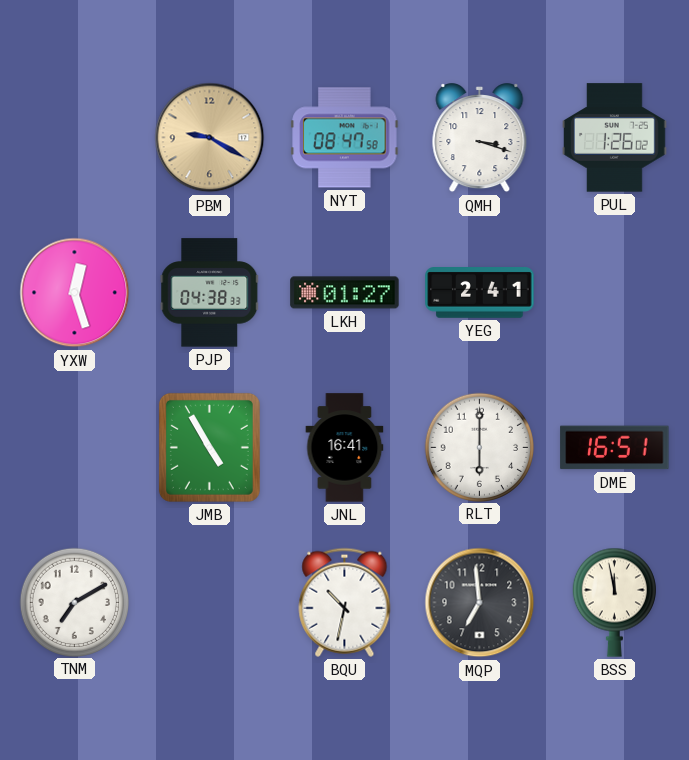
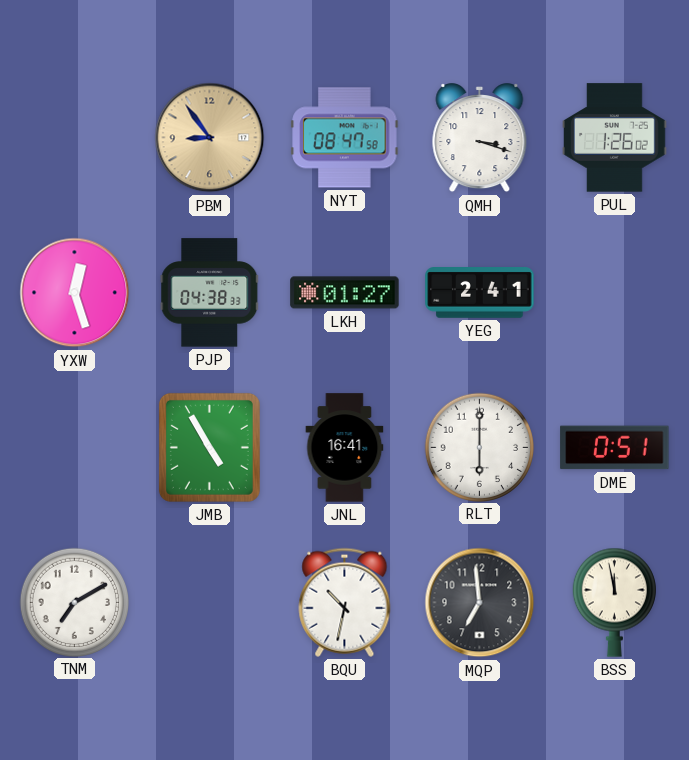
PBM: 9:20 -> 8:54
DME: 16:51 -> 0:51
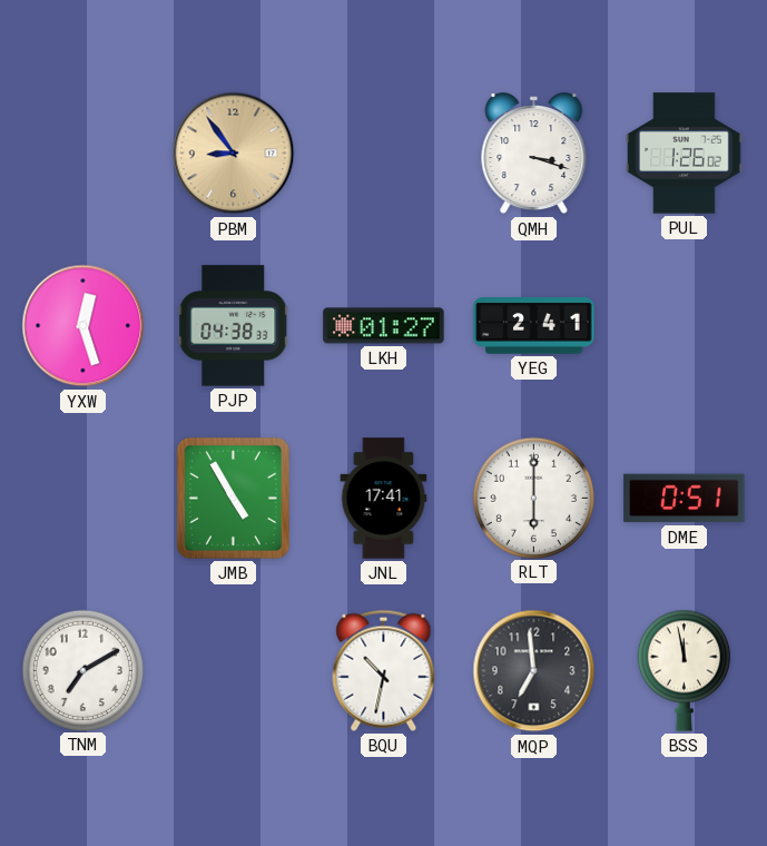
NYT: 08:47 -> none
JNL: 16:41 -> 17:41
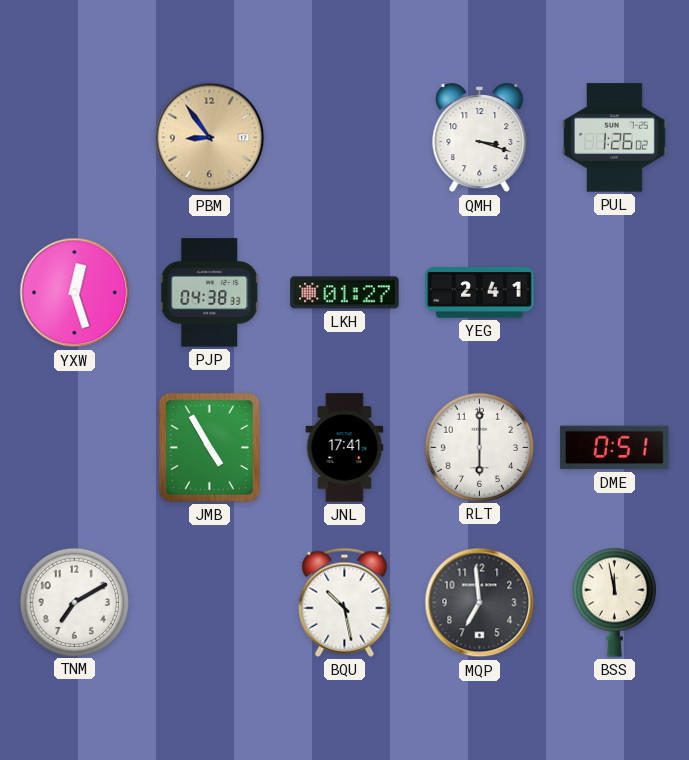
BQU: 10:32 -> 10:28
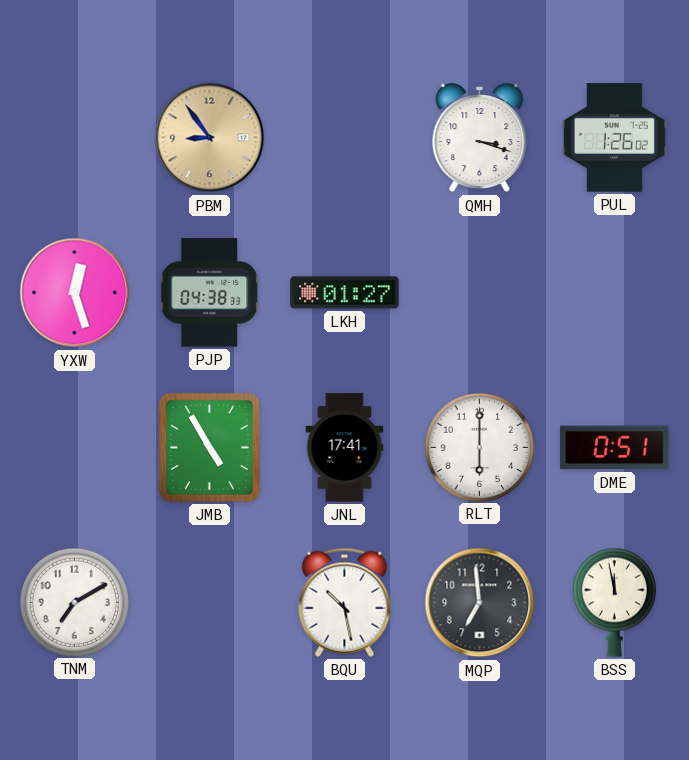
YEG: 2:41 -> none
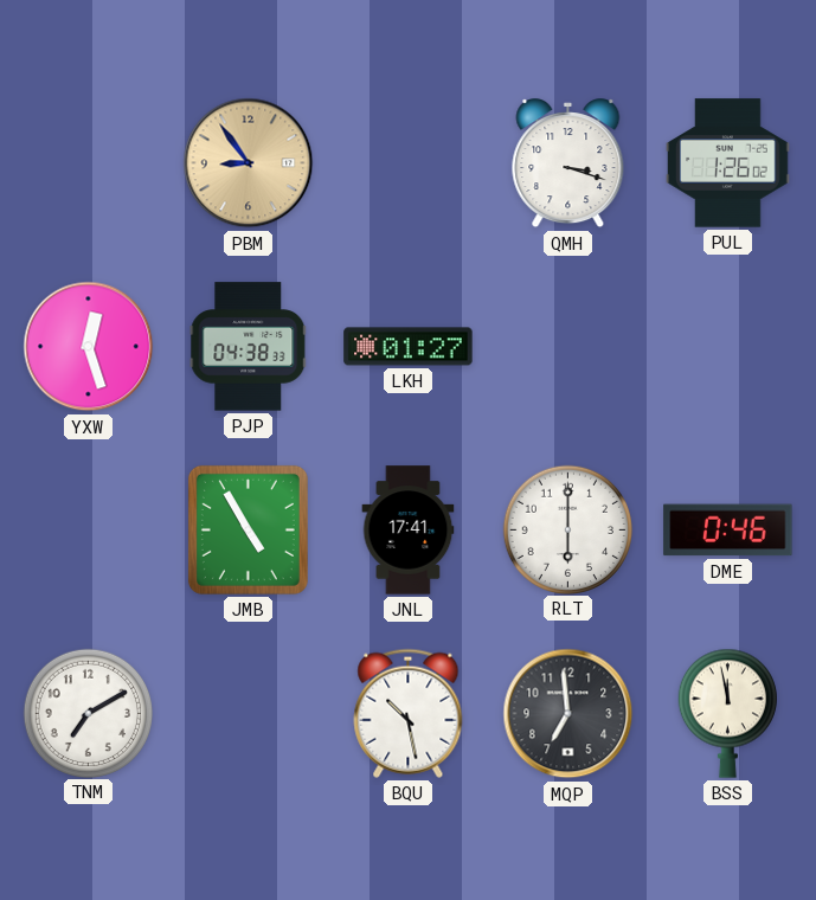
DME: 0:51 -> 0:46
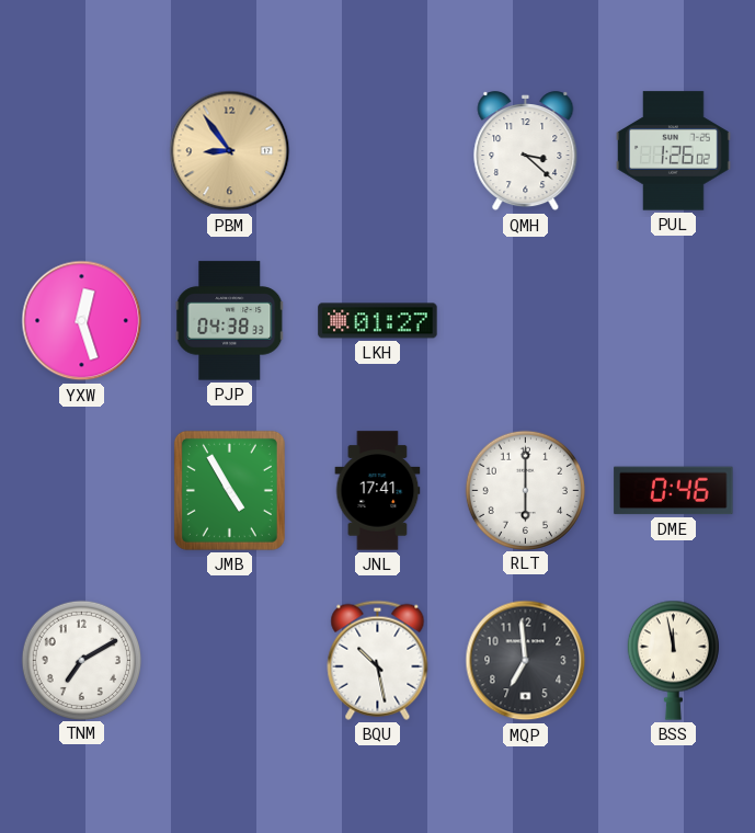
QMH: 3:18 -> 3:22
